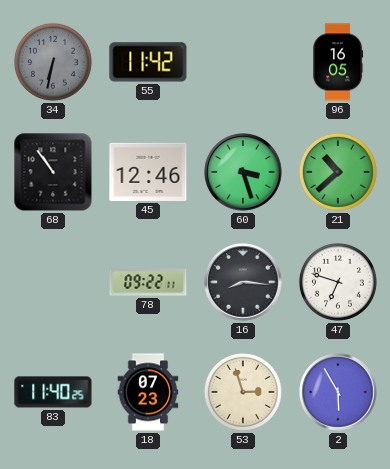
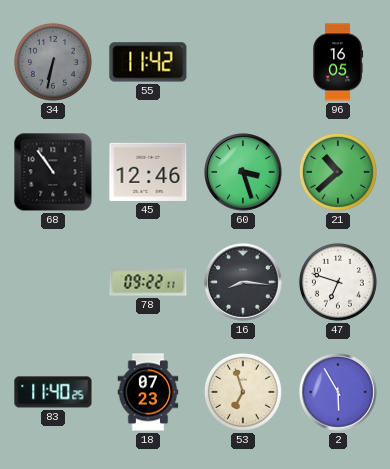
53: 2:57 -> 6:57
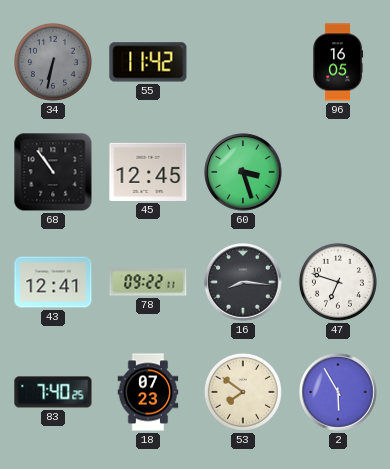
45: 12:46 -> 12:45
21: 10:38 -> none
43: none -> 12:41
83: 11:40 -> 7:40
53: 6:57 -> 7:51
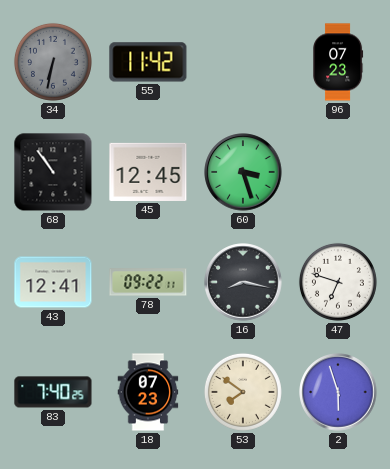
96: 16:05 -> 07:23
16: 8:16 -> 8:17
2: 5:55 -> 5:57
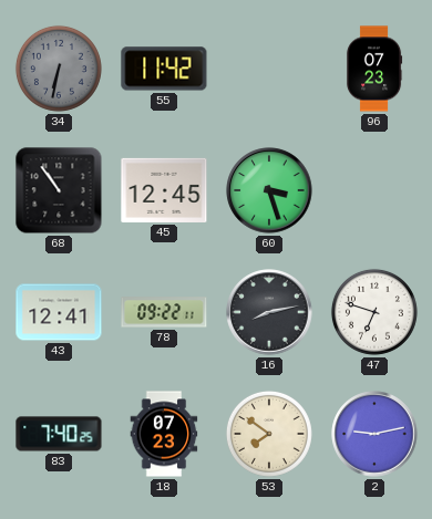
16: 8:17 -> 8:13
2: 5:57 -> 9:13
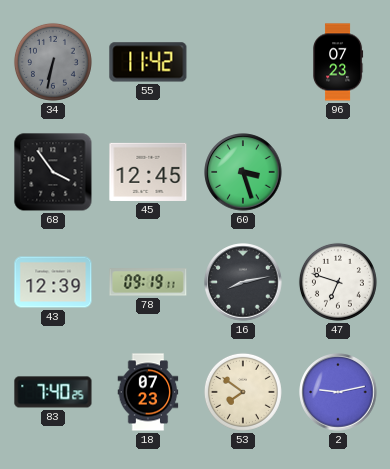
68: 10:54 -> 3:54
43: 12:41 -> 12:39
78: 09:22 -> 09:19
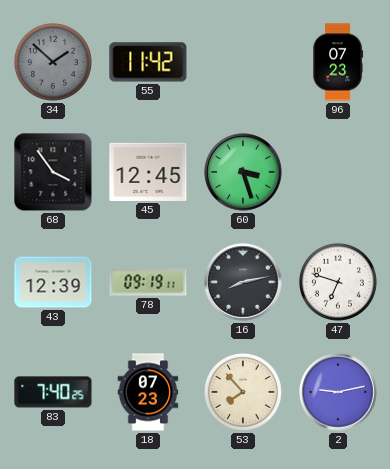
34: 6:32 -> 1:52
53: 7:51 -> 7:53
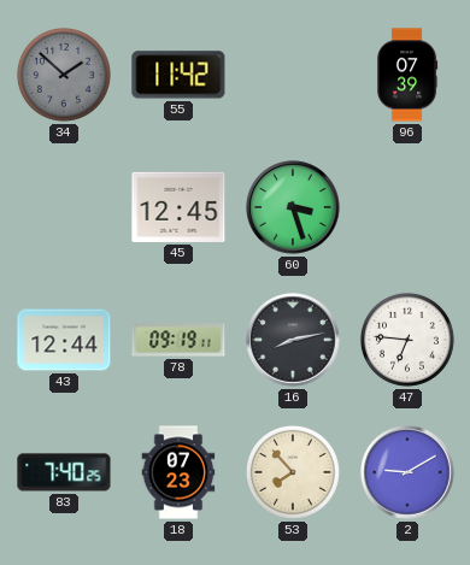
96: 07:23 -> 07:39
68: 3:54 -> none
43: 12:39 -> 12:44
47: 6:48 -> 6:46
2: 9:13 -> 9:10
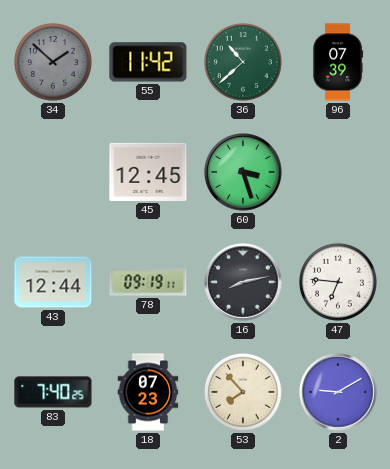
36: none -> 10:38
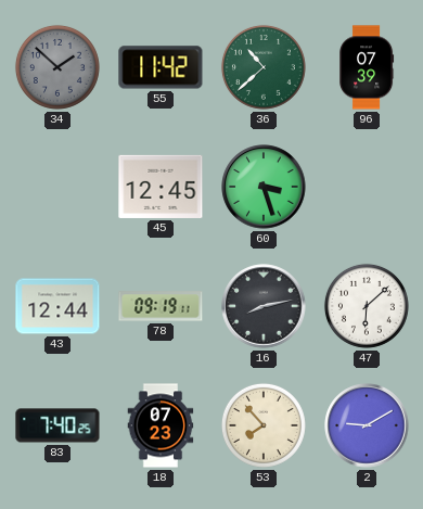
47: 6:46 -> 6:08
